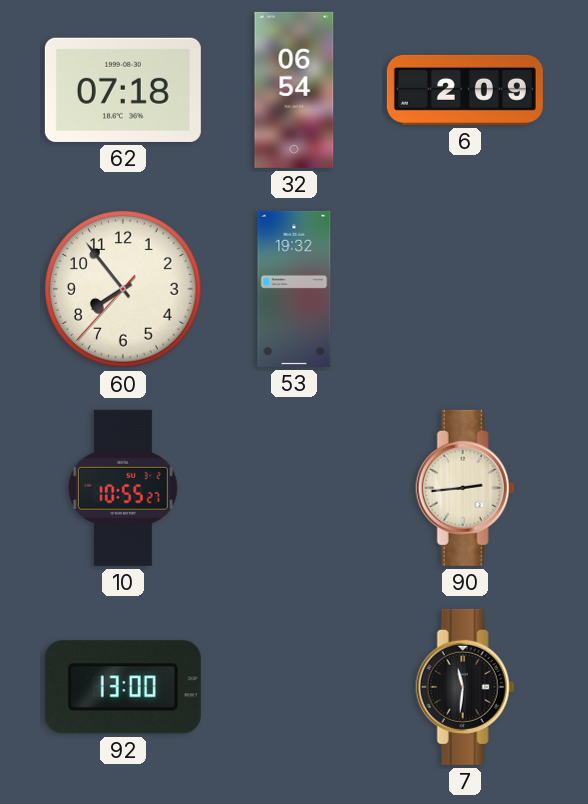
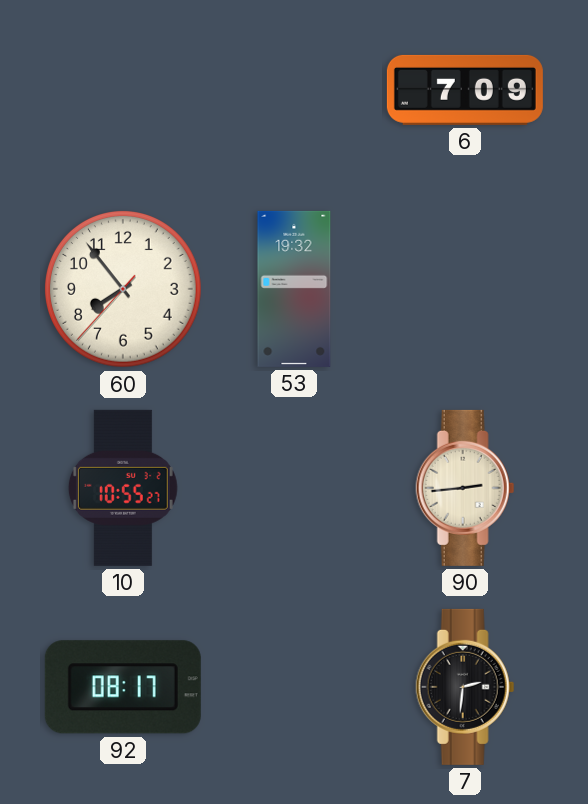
62: 07:18 -> none
32: 06:54 -> none
6: 2:09 -> 7:09
92: 13:00 -> 08:17
7: 11:31 -> 2:31
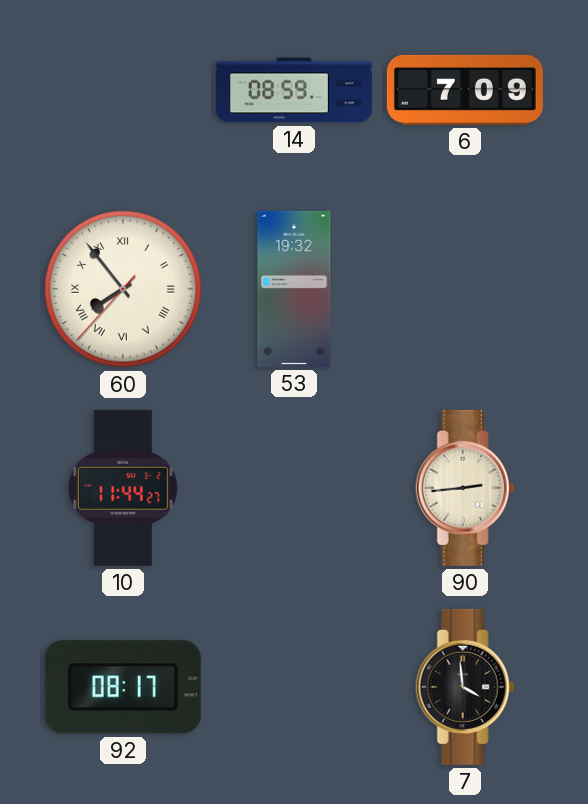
14: none -> 08:59
60 numerals: Arabic -> Roman
10: 10:55 -> 11:44
7: 2:31 -> 3:59
